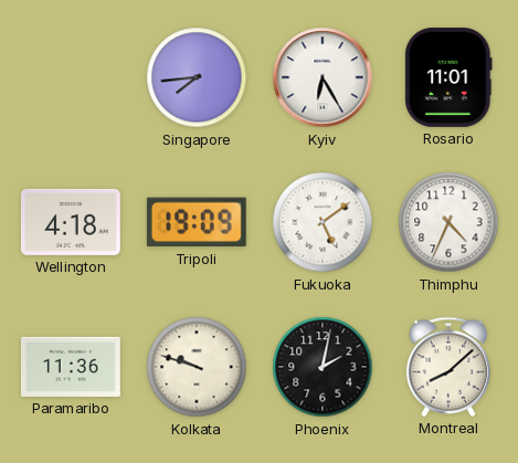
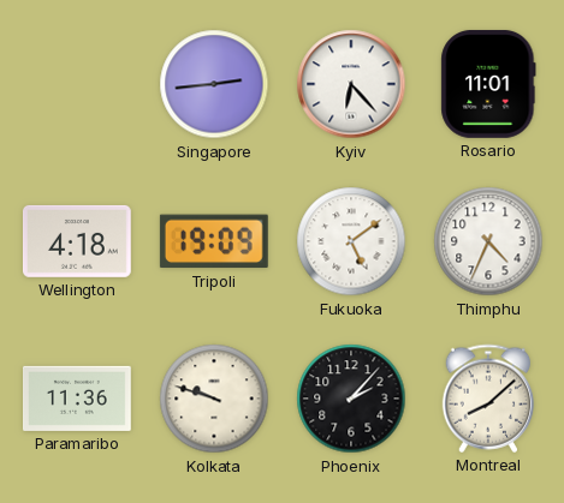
Singapore: 7:44 -> 2:44
Kyiv: 6:25 -> 6:23
Phoenix: 2:02 -> 2:07
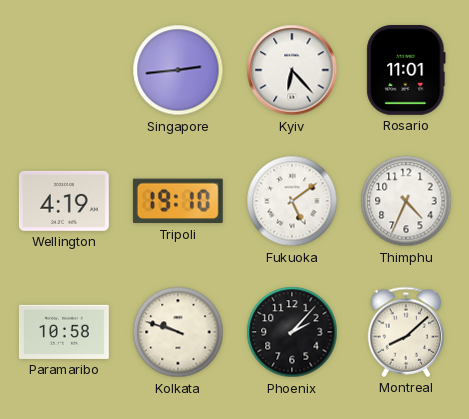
Wellington: 4:18 -> 4:19
Tripoli: 19:09 -> 19:10
Paramaribo: 11:36 -> 10:58
